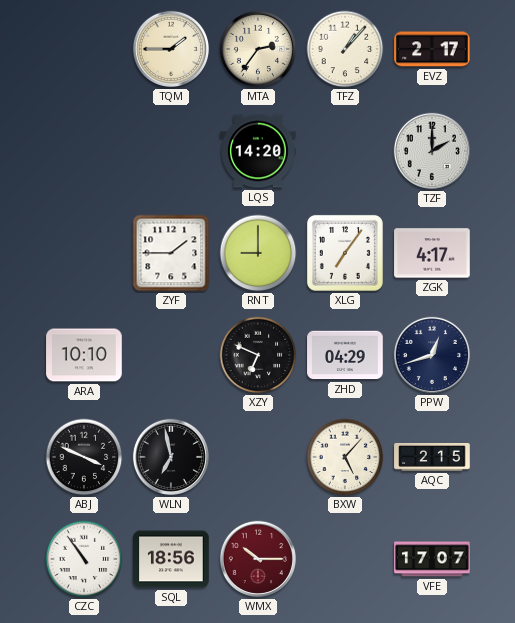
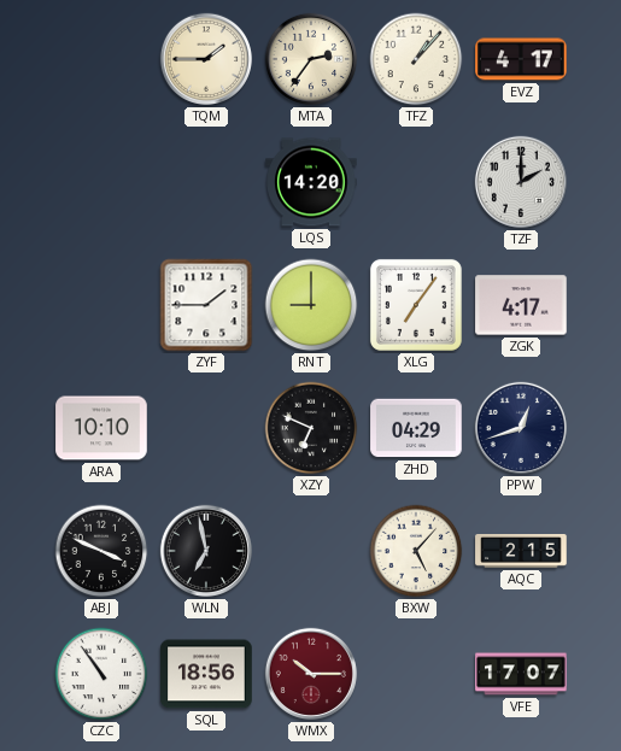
EVZ: 2:17 -> 4:17
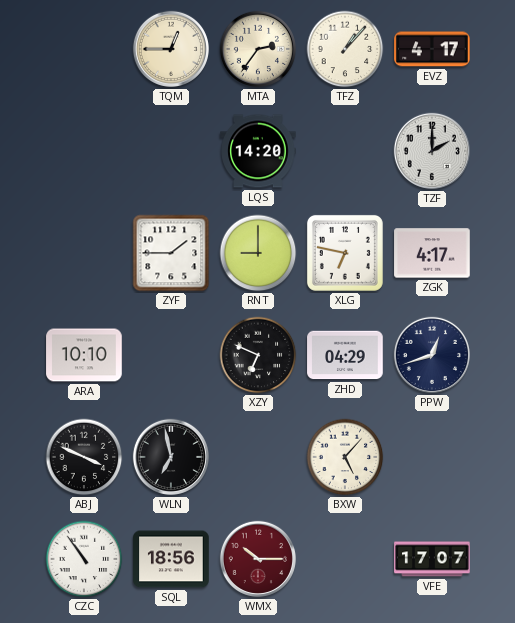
TQM: 1:45 -> 12:45
XLG: 7:06 -> 6:47
AQC: 2:15 -> none
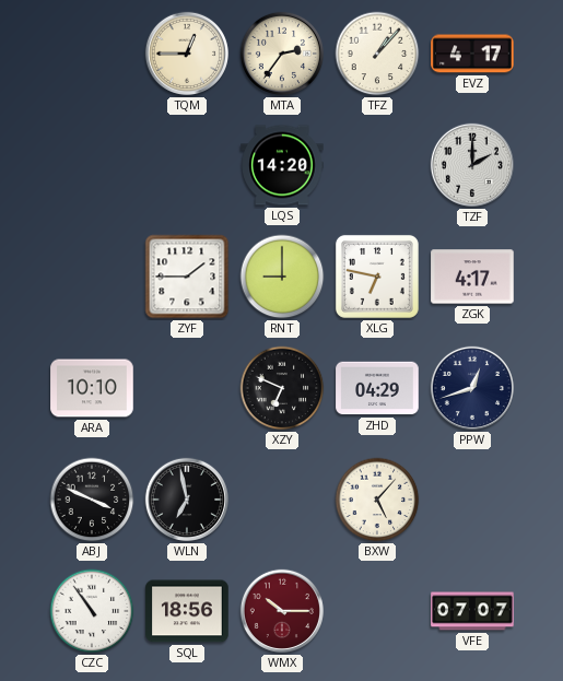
VFE: 17:07 -> 07:07
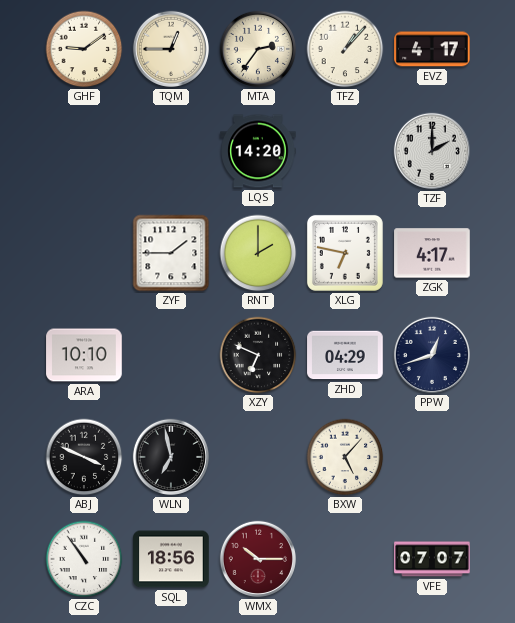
GHF: none -> 9:09
RNT: 9:00 -> 2:00
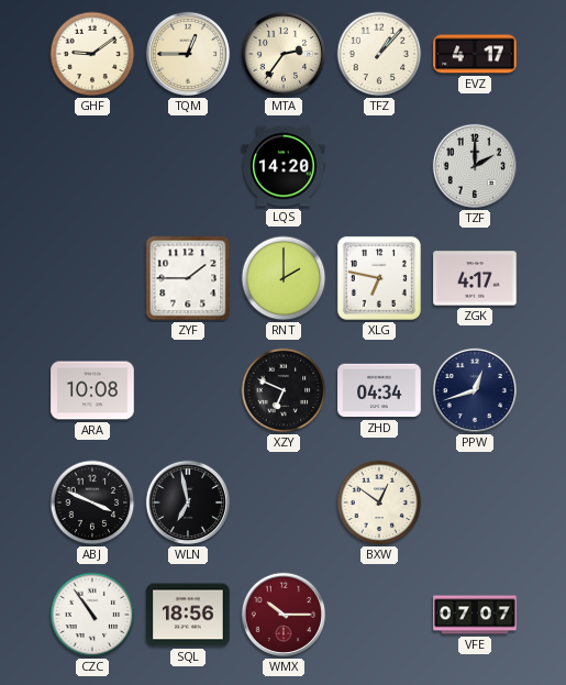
ARA: 10:10 -> 10:08
ZHD: 04:29 -> 04:34
BXW: 5:07 -> 12:51
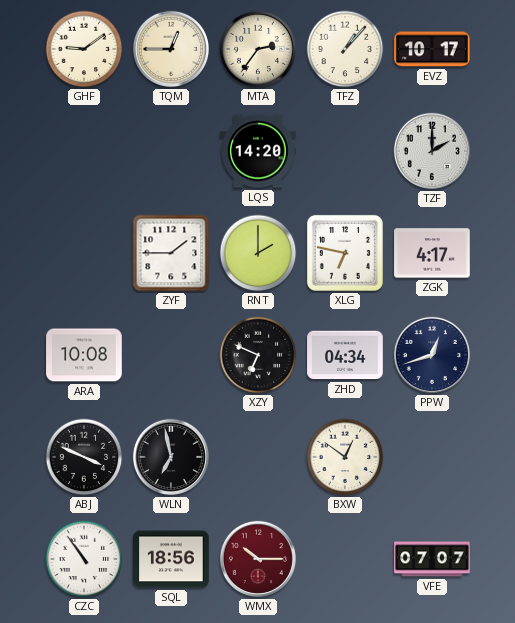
EVZ: 4:17 -> 10:17
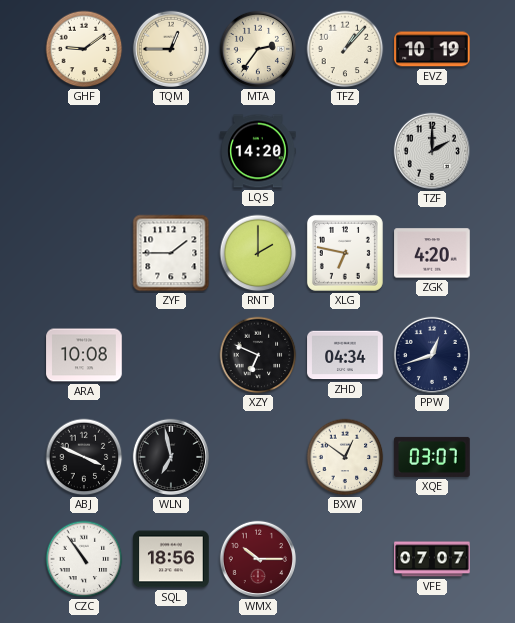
EVZ: 10:17 -> 10:19
ZGK: 4:17 -> 4:20
XQE: none -> 03:07
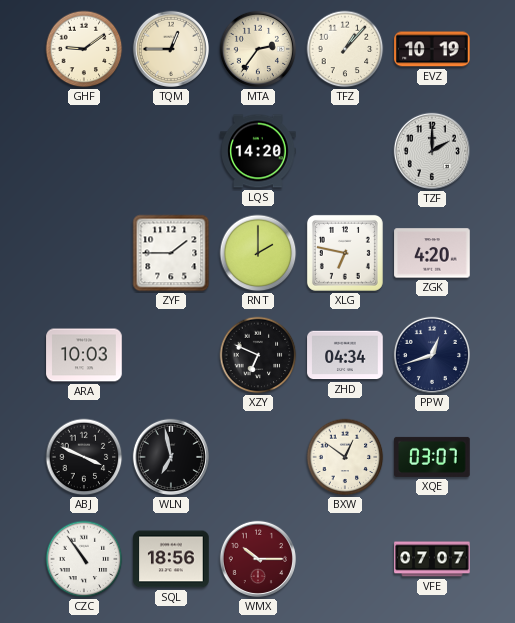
ARA: 10:08 -> 10:03
